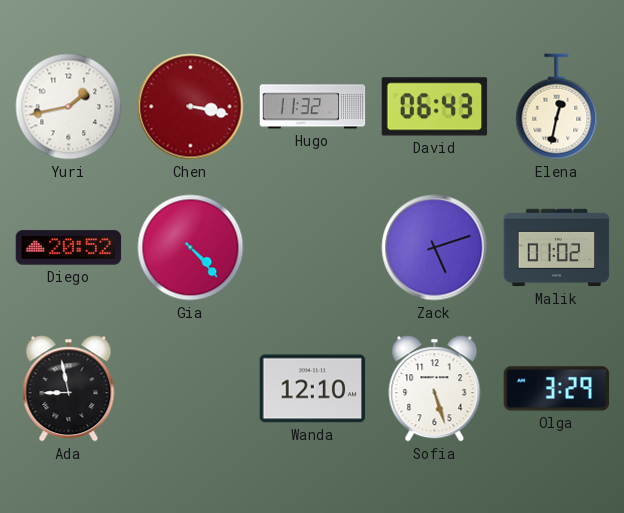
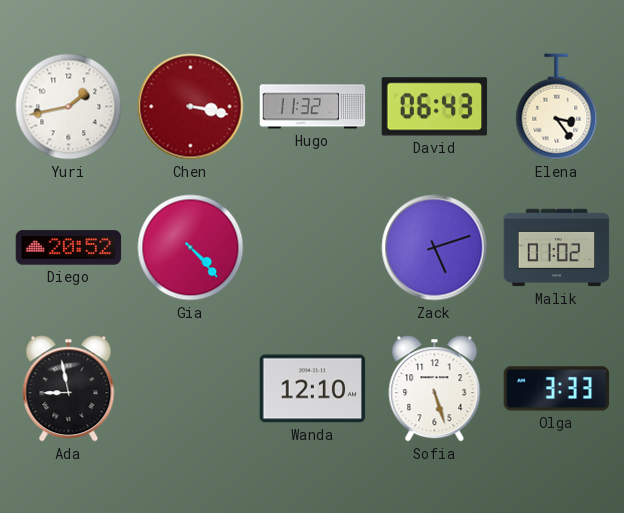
Elena: 12:32 -> 3:24
Olga: 3:29 -> 3:33
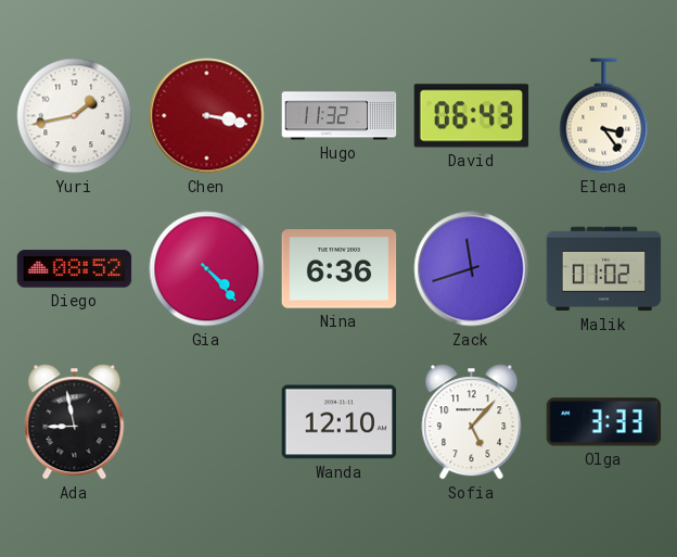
Diego: 20:52 -> 08:52
Nina: none -> 6:36
Zack: 5:12 -> 11:42
Sofia: 5:27 -> 5:07
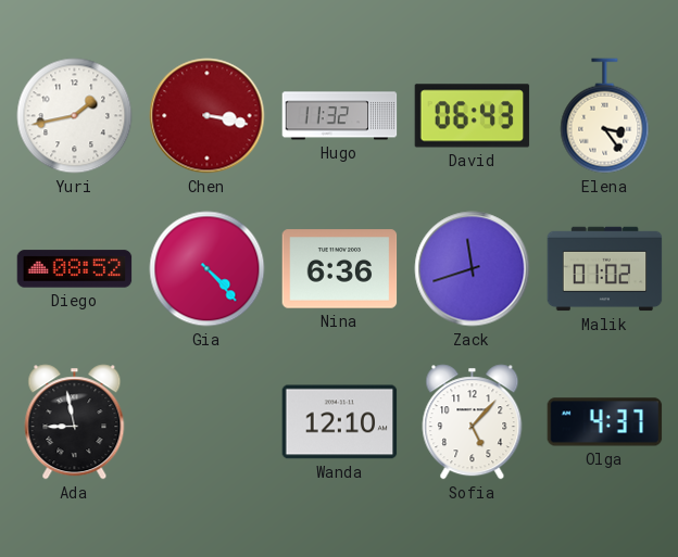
Olga: 3:33 -> 4:37
